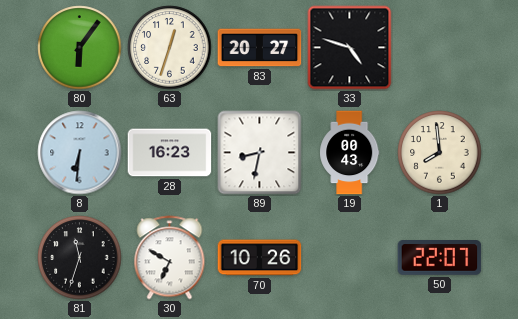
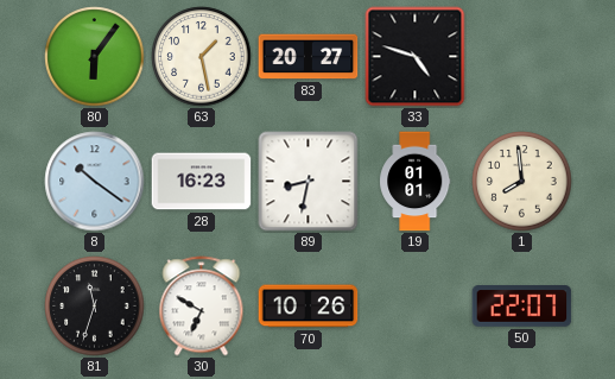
63: 12:33 -> 1:28
8: 6:31 -> 10:21
19: 00:43 -> 01:01
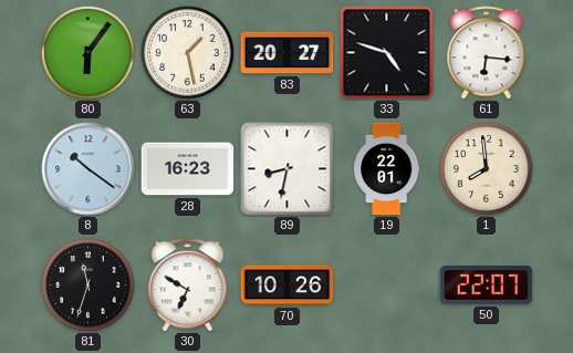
61: none -> 6:16
19: 01:01 -> 22:01
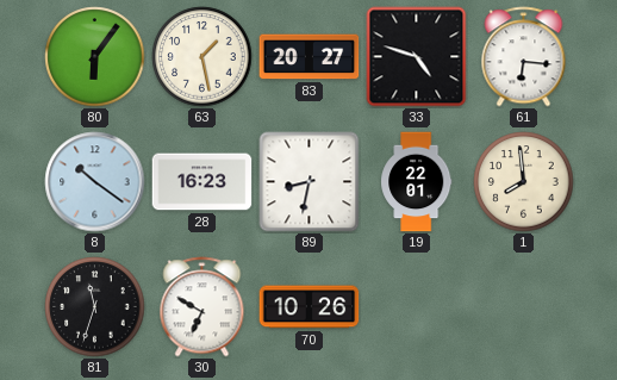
50: 22:07 -> none
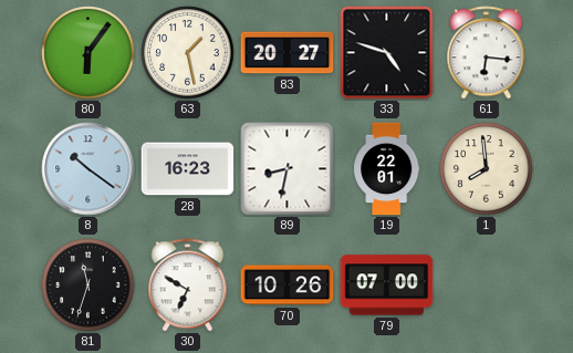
79: none -> 07:00
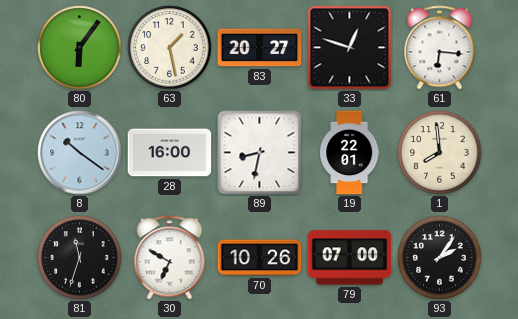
33: 4:48 -> 12:48
28: 16:23 -> 16:00
93: none -> 2:06
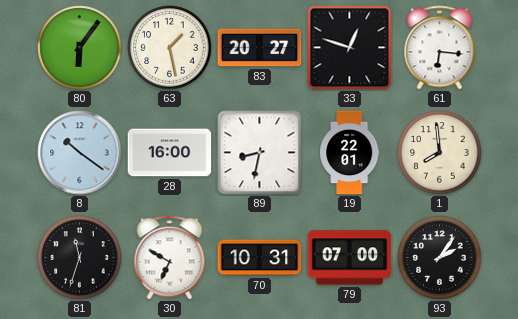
70: 10:26 -> 10:31
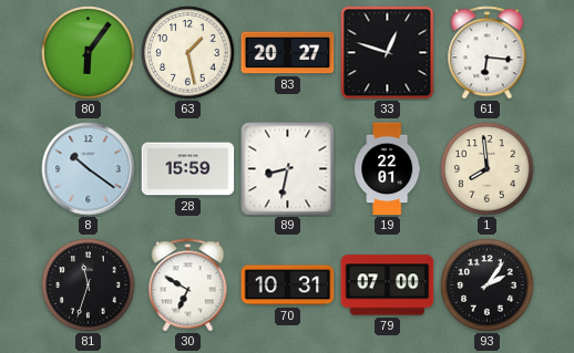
28: 16:00 -> 15:59
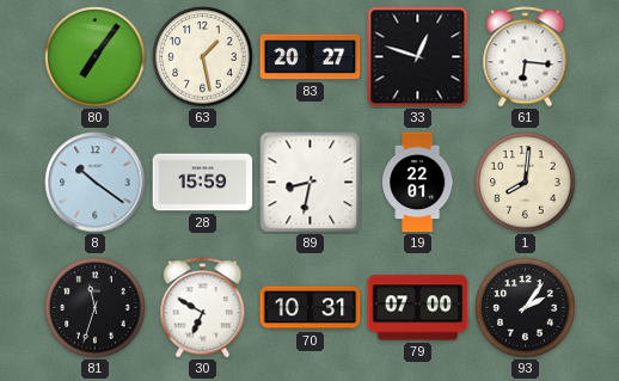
80: 6:06 -> 7:06
1: 7:59 -> 8:01
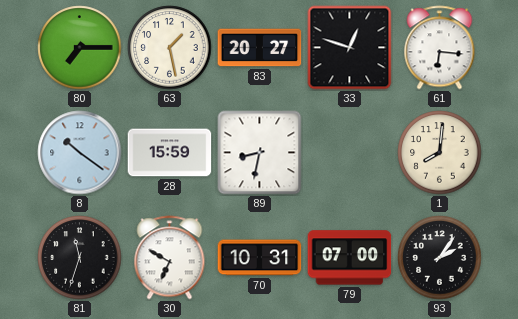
80: 7:06 -> 7:15
19: 22:01 -> none
